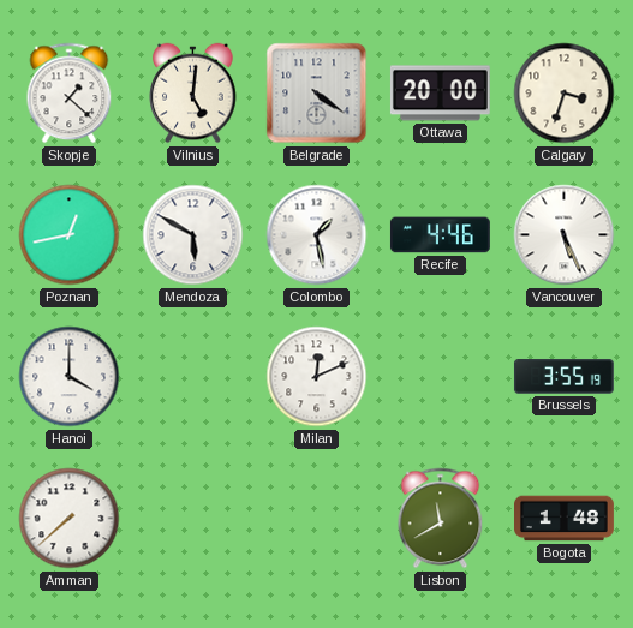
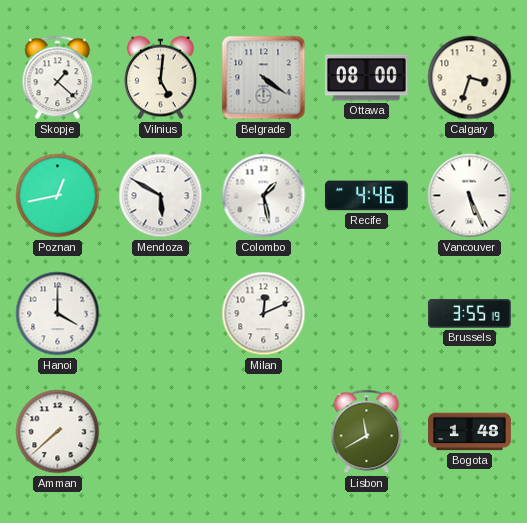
Ottawa: 20:00 -> 08:00
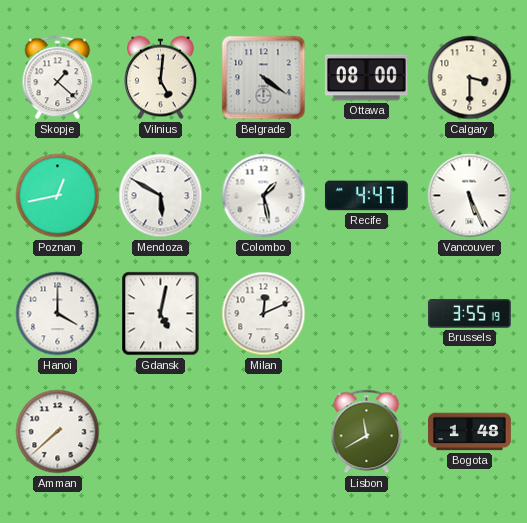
Calgary: 3:33 -> 3:30
Recife: 4:46 -> 4:47
Gdansk: none -> 5:02
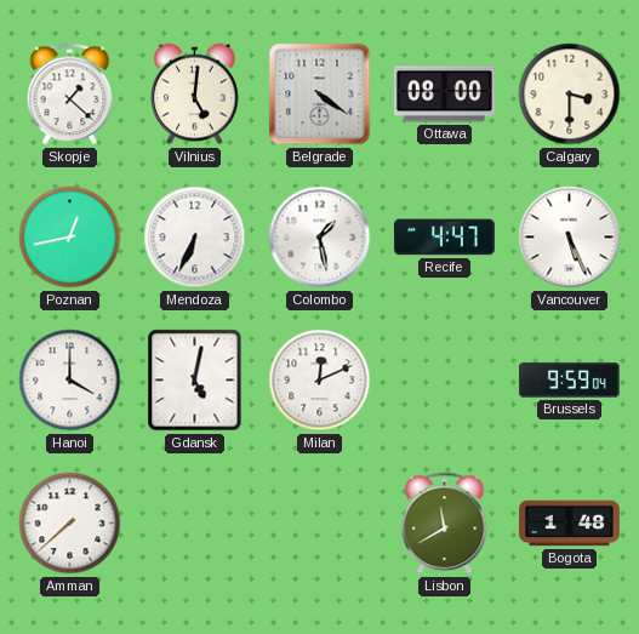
Mendoza: 5:50 -> 6:34
Brussels: 3:55 -> 9:59
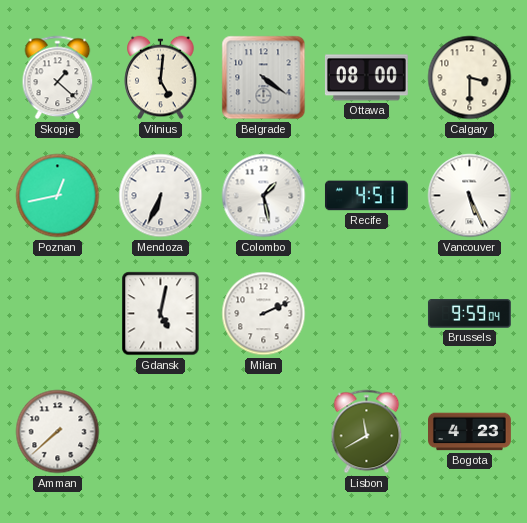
Recife: 4:47 -> 4:51
Hanoi: 4:00 -> none
Milan: 12:11 -> 2:11
Bogota: 1:48 -> 4:23
